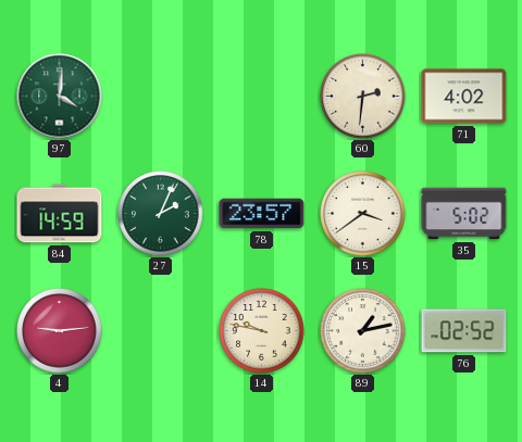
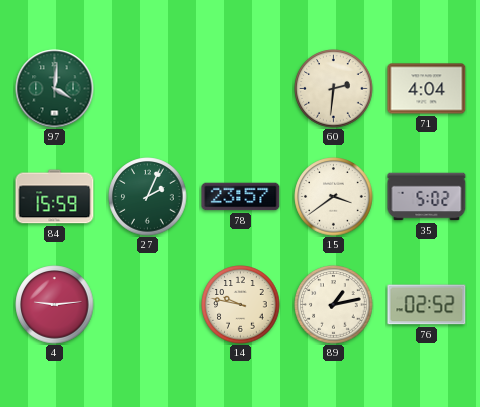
71: 4:02 -> 4:04
84: 14:59 -> 15:59
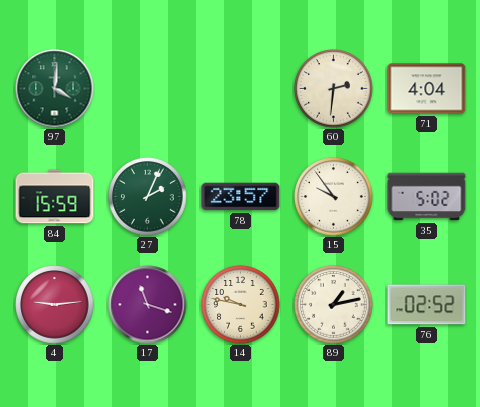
15: 3:39 -> 9:54
17: none -> 11:18
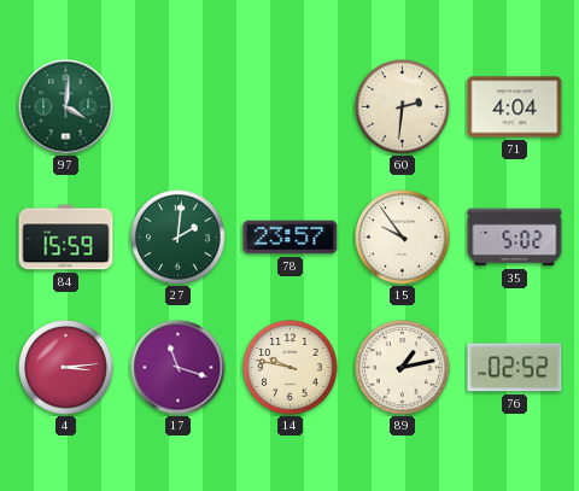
27: 2:04 -> 2:01
4: 9:14 -> 3:14
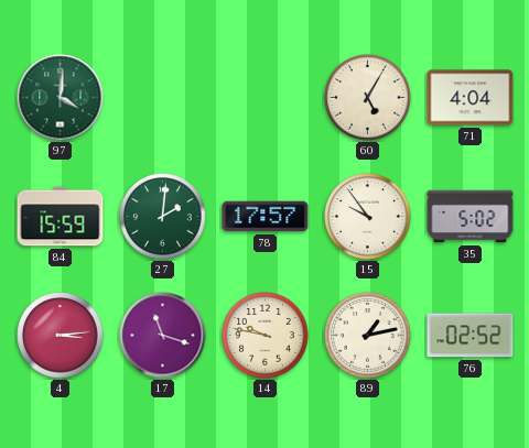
60: 2:31 -> 5:05
78: 23:57 -> 17:57
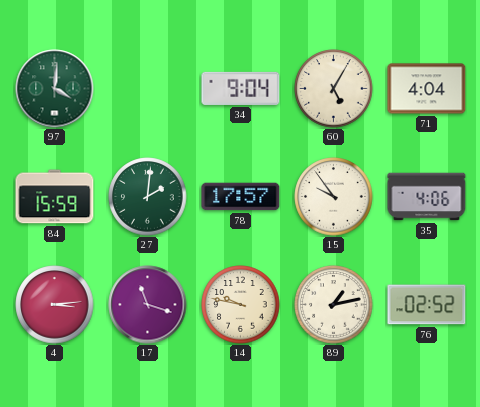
34: none -> 9:04
35: 5:02 -> 4:06
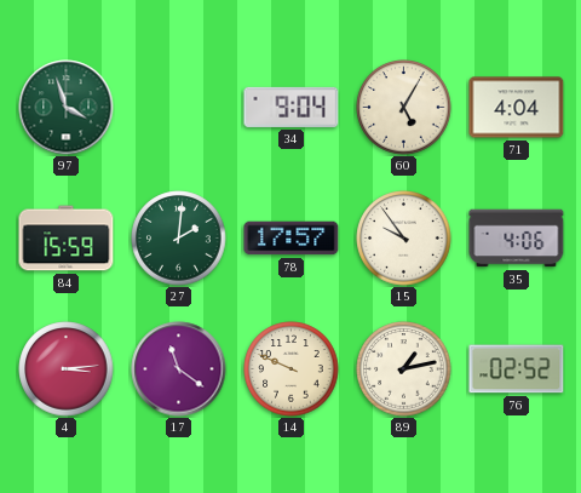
97: 4:01 -> 3:57
17: 11:18 -> 11:21
14: 9:47 -> 9:49
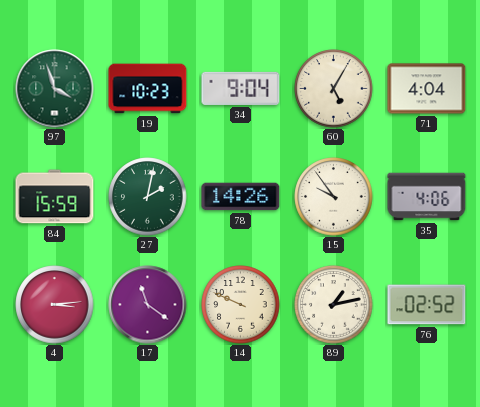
19: none -> 10:23
27: 2:01 -> 2:02
78: 17:57 -> 14:26
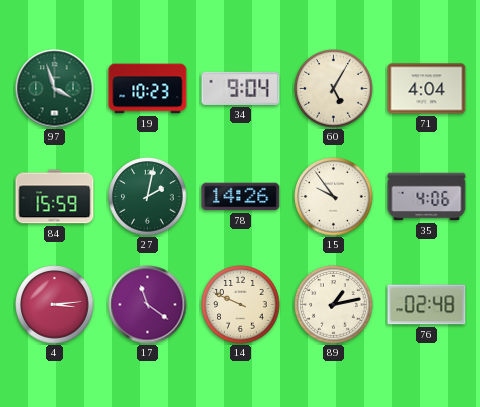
76: 02:52 -> 02:48
